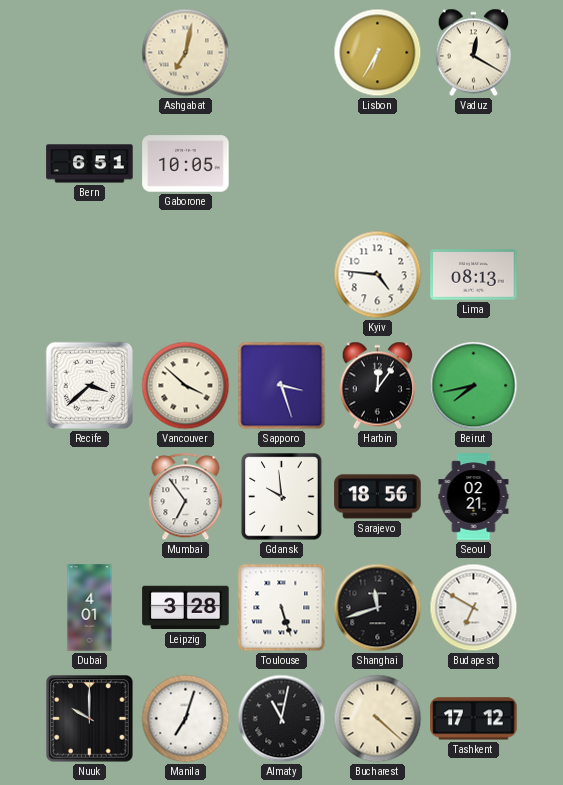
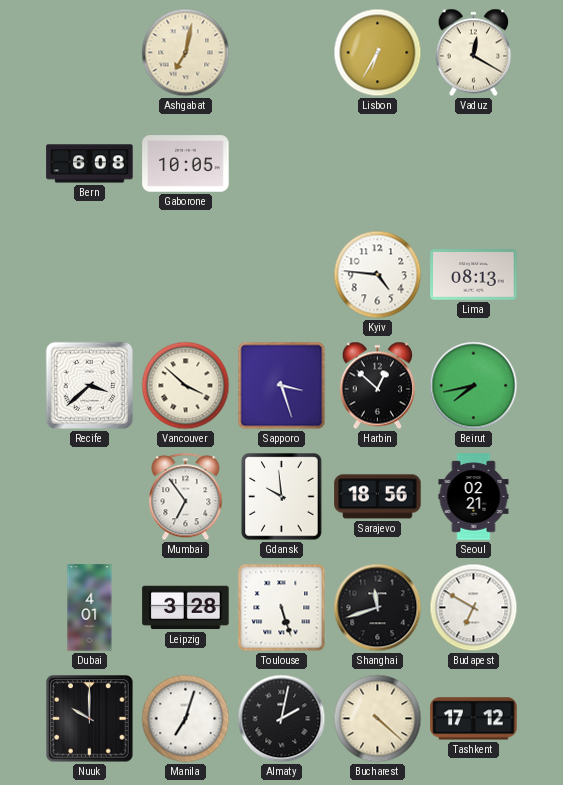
Bern: 6:51 -> 6:08
Harbin: 12:06 -> 12:52
Almaty: 11:02 -> 2:02
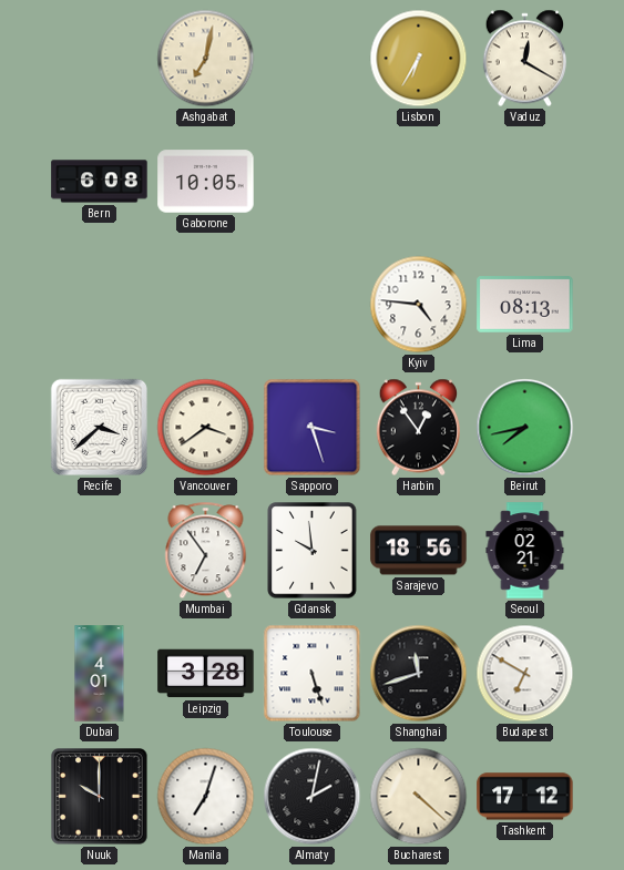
Vancouver: 3:52 -> 3:39
Harbin: 12:52 -> 12:54
